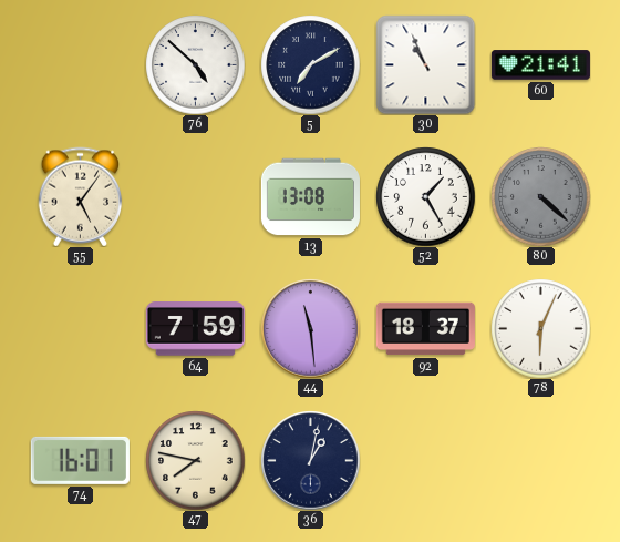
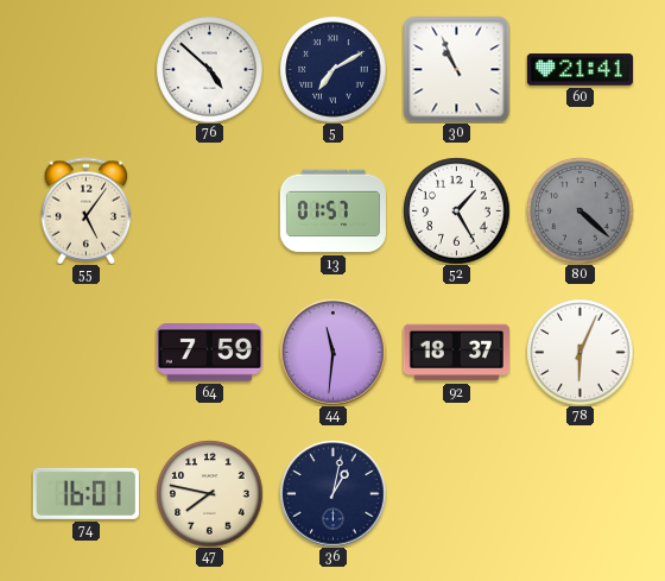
13: 13:08 -> 01:57
44: 11:29 -> 11:31
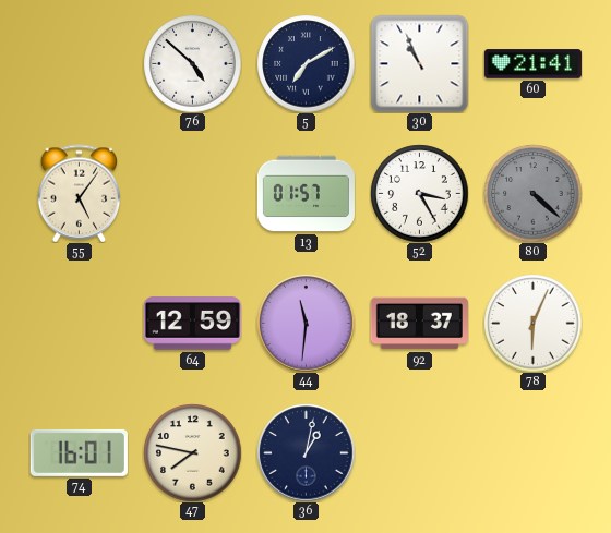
52: 1:25 -> 3:25
64: 7:59 -> 12:59
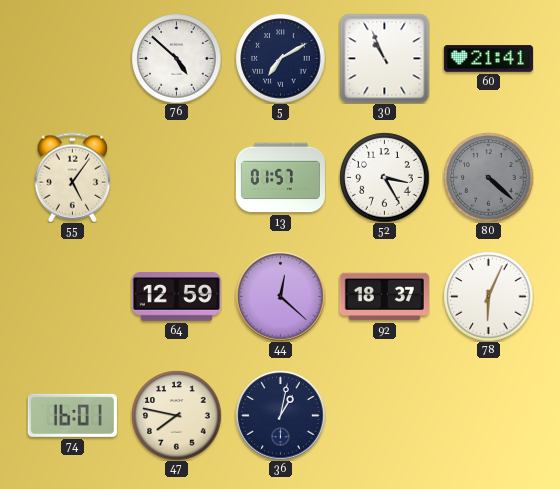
44: 11:31 -> 12:22
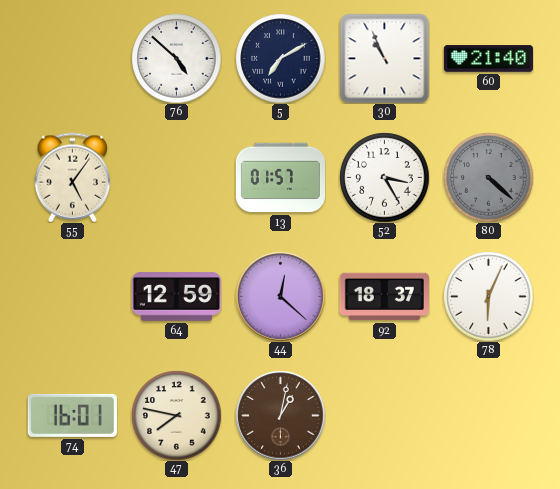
60: 21:41 -> 21:40
36 dial: navy -> brown
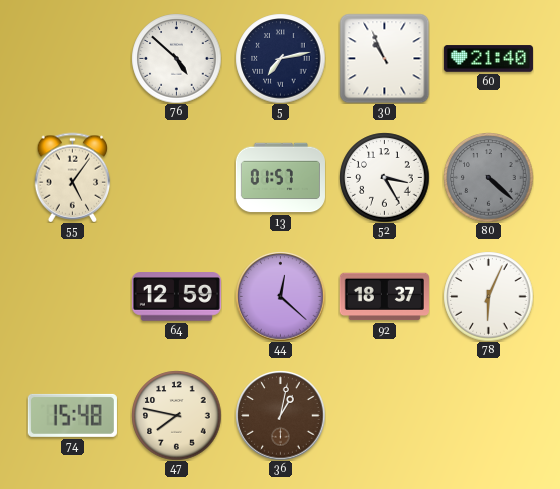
5: 7:10 -> 7:13
74: 16:01 -> 15:48
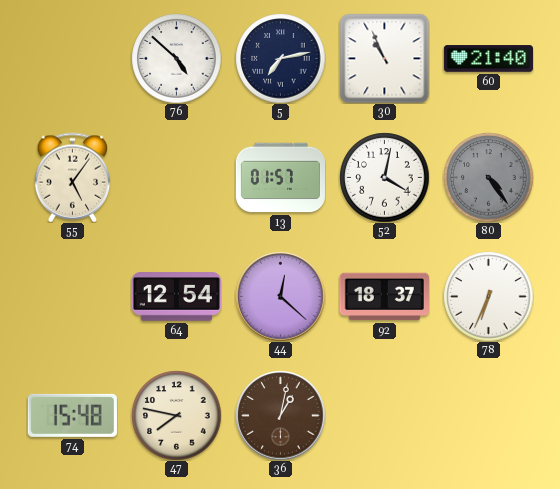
52: 3:25 -> 4:02
80: 4:22 -> 4:24
64: 12:59 -> 12:54
78: 6:04 -> 6:34
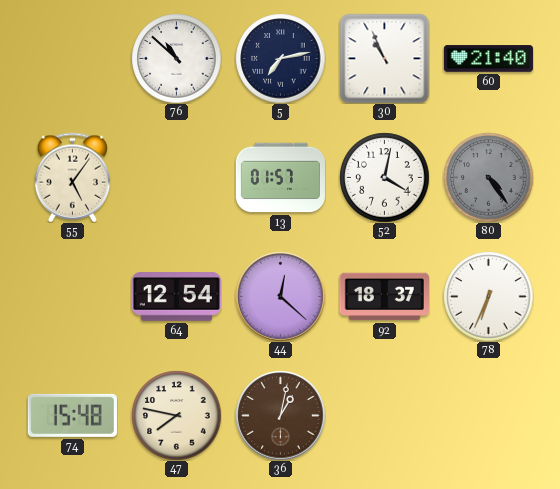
76: 4:52 -> 10:52
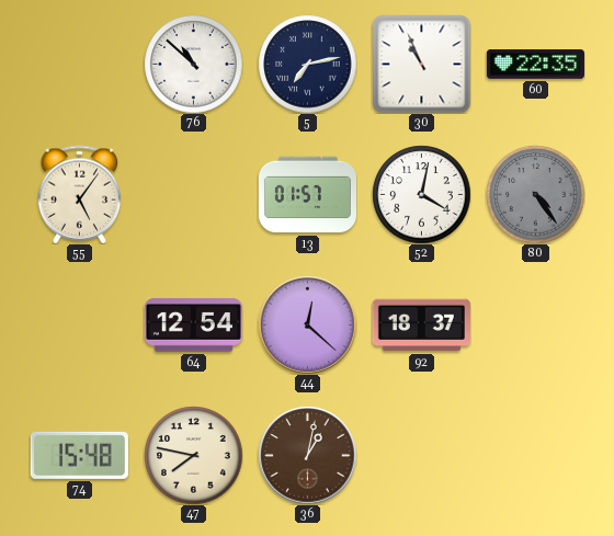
60: 21:40 -> 22:35
78: 6:34 -> none
